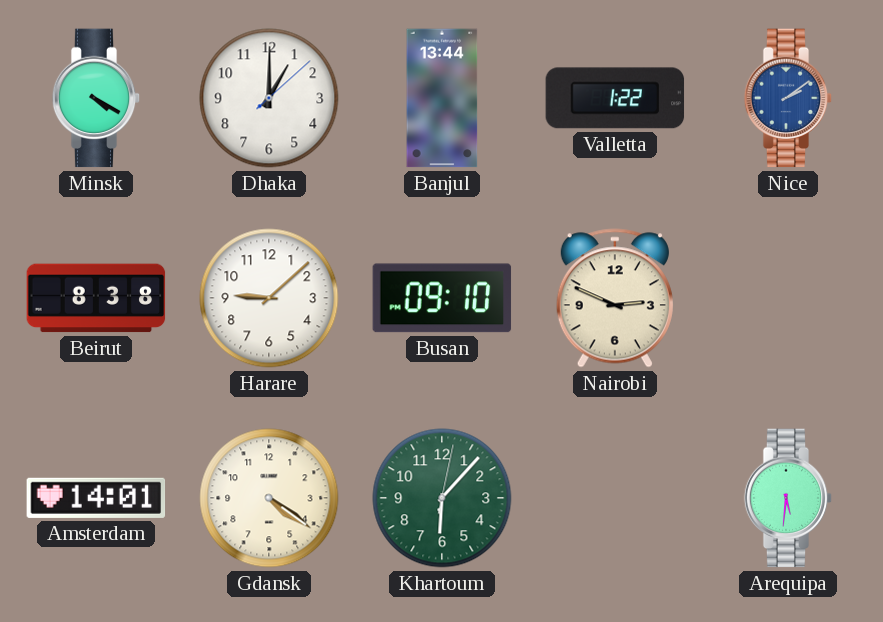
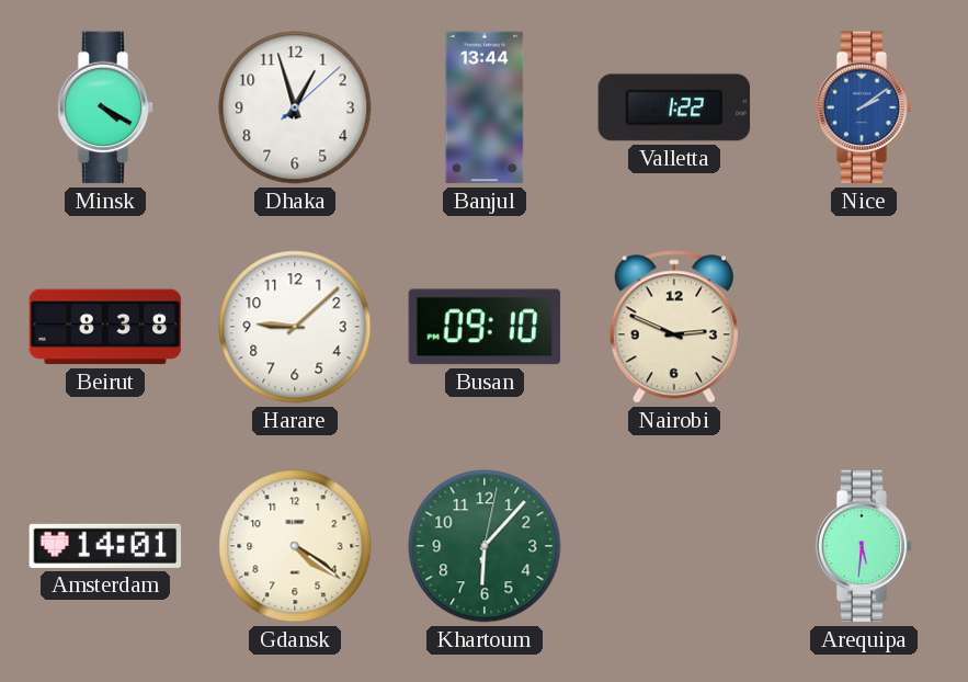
Dhaka: 1:00 -> 12:57
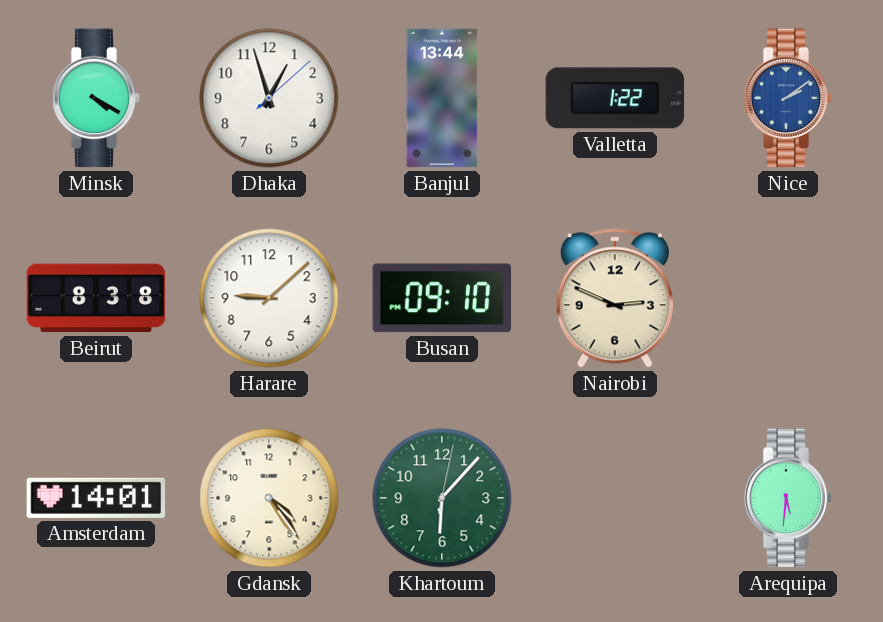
Gdansk: 4:21 -> 4:24
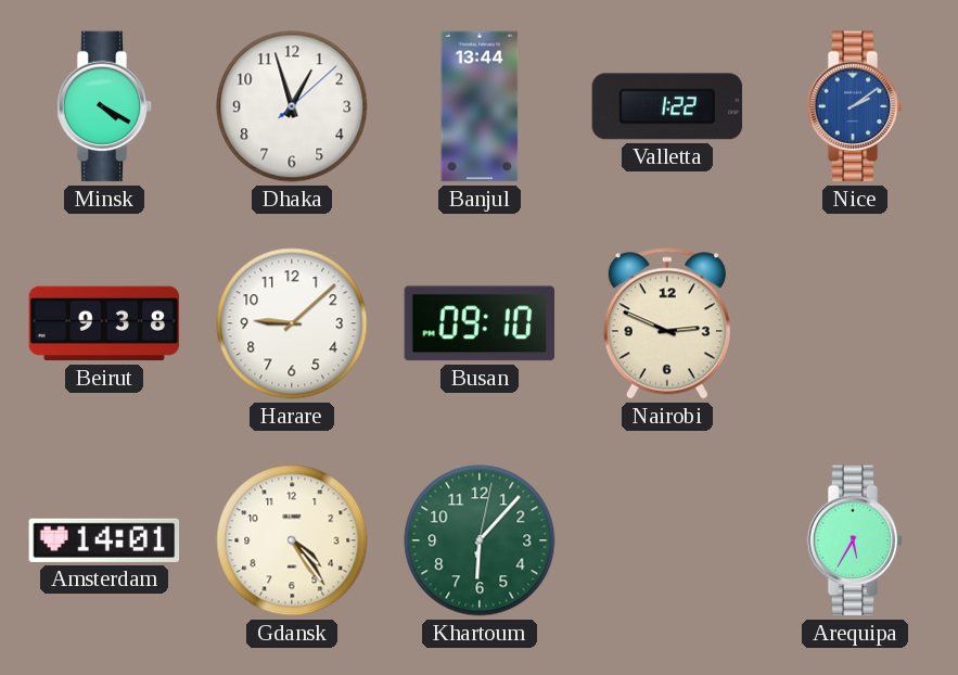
Beirut: 8:38 -> 9:38
Arequipa: 5:31 -> 5:35
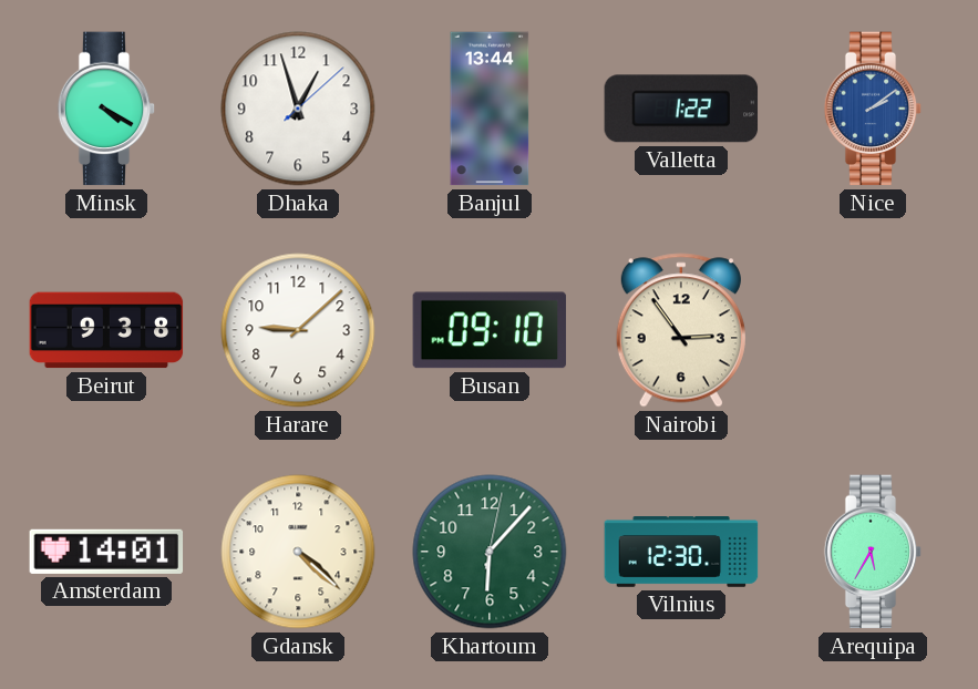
Nairobi: 2:49 -> 2:54
Gdansk: 4:24 -> 4:22
Vilnius: none -> 12:30
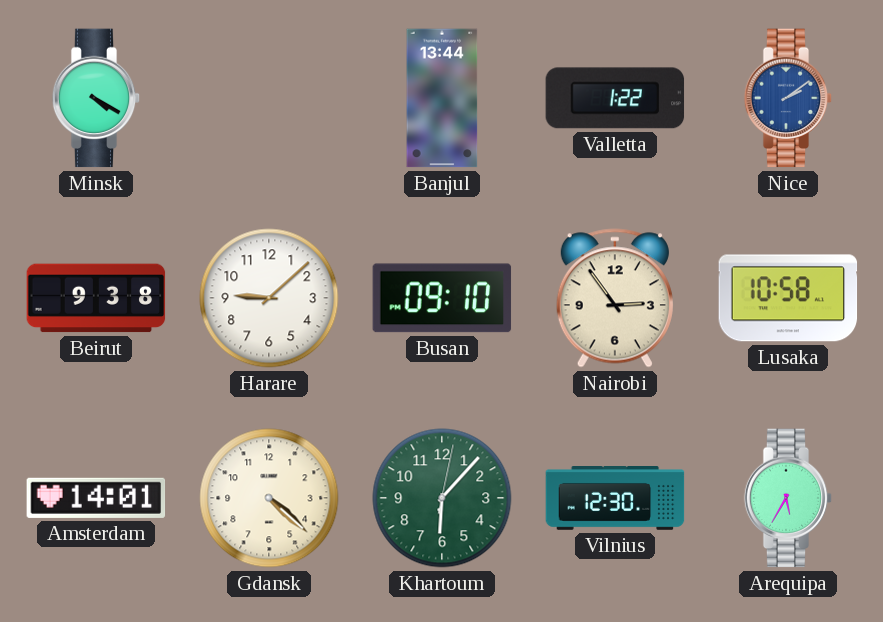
Dhaka: 12:57 -> none
Lusaka: none -> 10:58
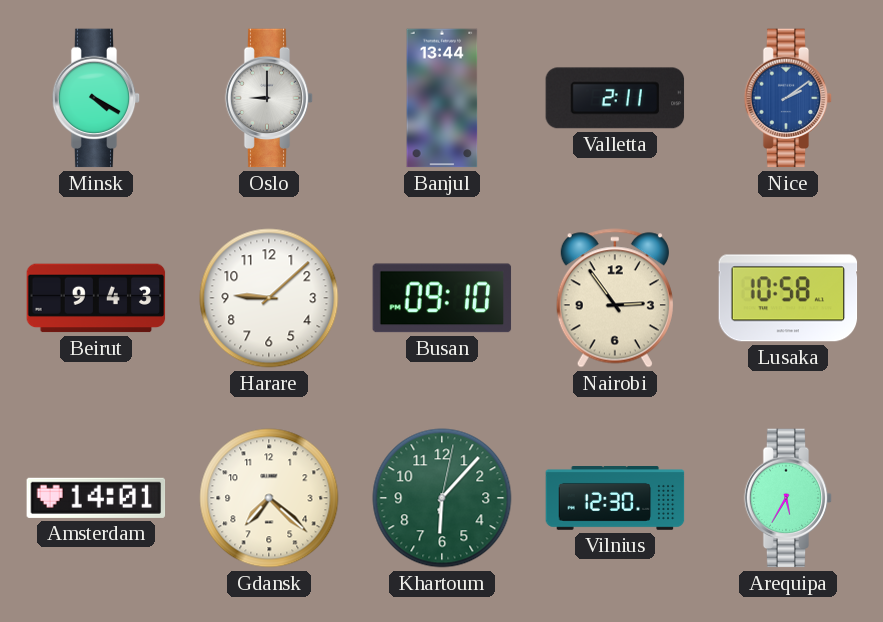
Oslo: none -> 9:00
Valletta: 1:22 -> 2:11
Beirut: 9:38 -> 9:43
Gdansk: 4:22 -> 7:22
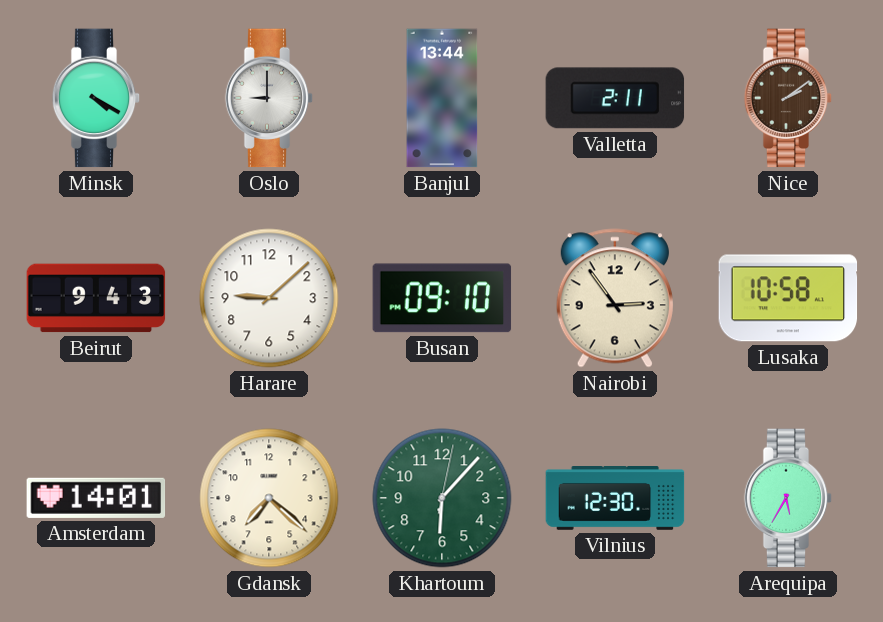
Nice dial: blue -> brown
